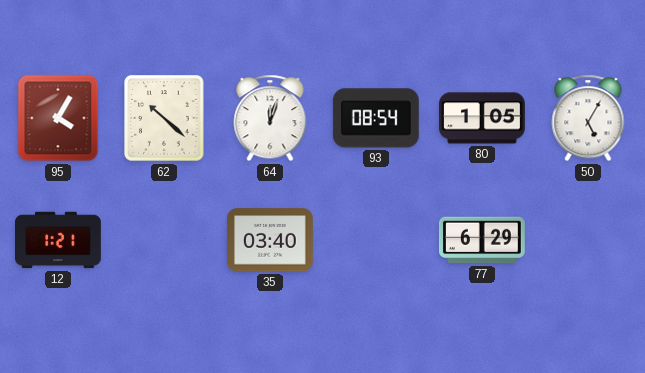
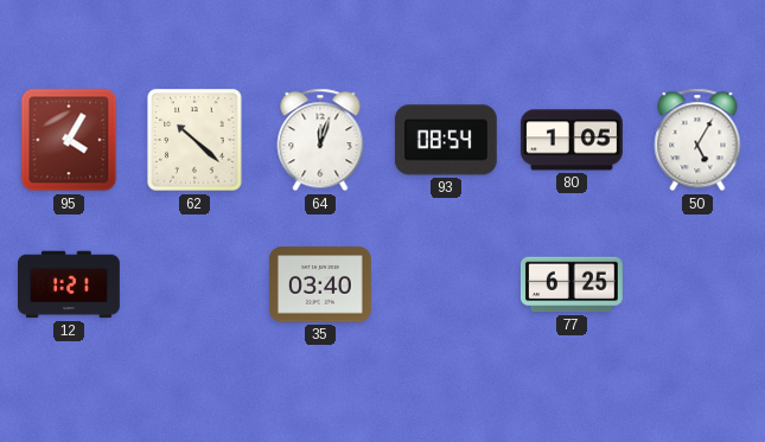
77: 6:29 -> 6:25
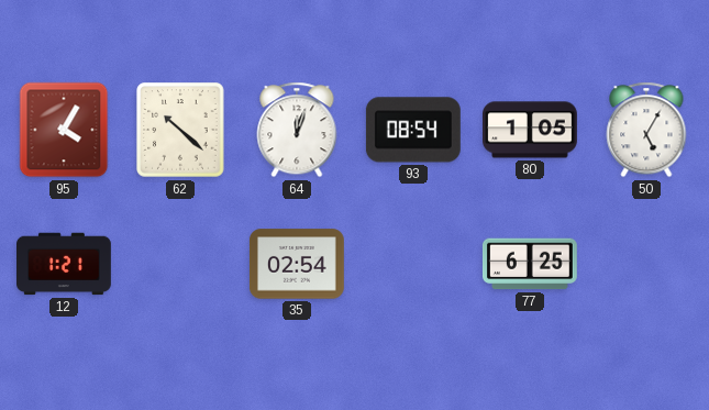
35: 03:40 -> 02:54
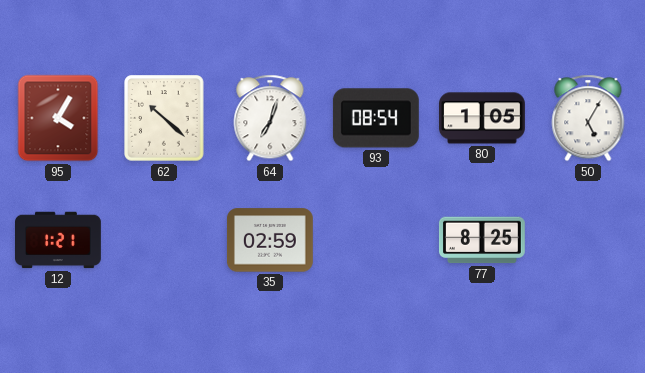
64: 12:03 -> 7:03
35: 02:54 -> 02:59
77: 6:25 -> 8:25
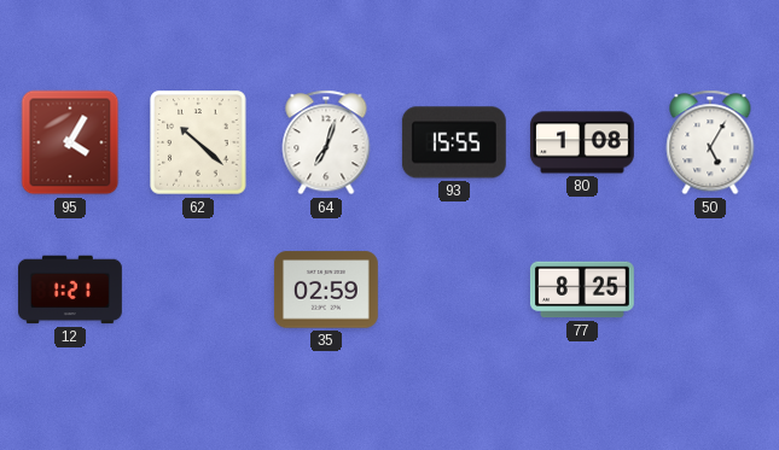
93: 08:54 -> 15:55
80: 1:05 -> 1:08
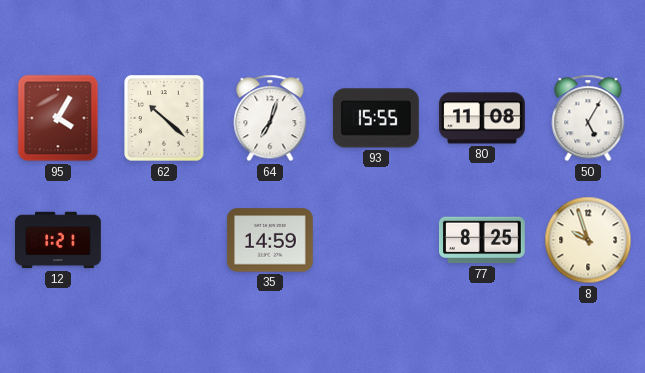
80: 1:08 -> 11:08
35: 02:59 -> 14:59
8: none -> 9:57
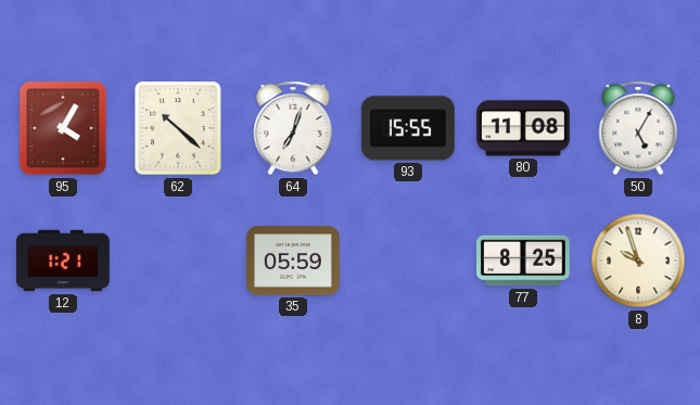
35: 14:59 -> 05:59
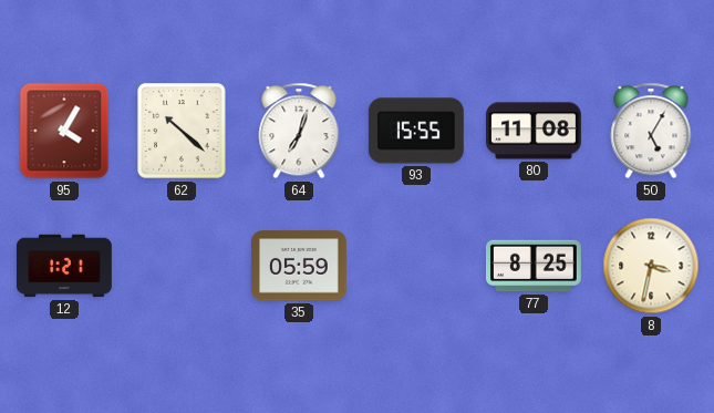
8: 9:57 -> 3:32
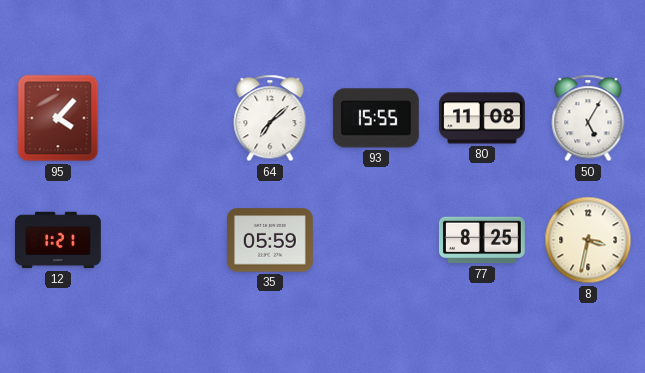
95: 4:05 -> 4:07
62: 10:22 -> none
64: 7:03 -> 7:08
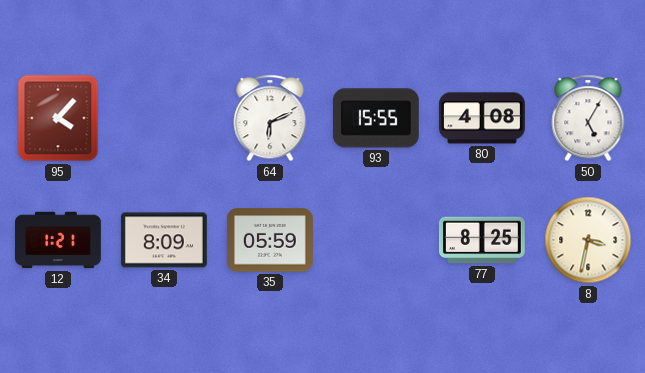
64: 7:08 -> 6:11
80: 11:08 -> 4:08
34: none -> 8:09
